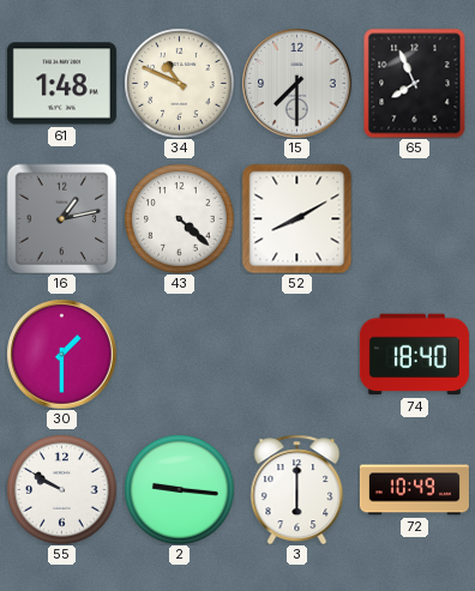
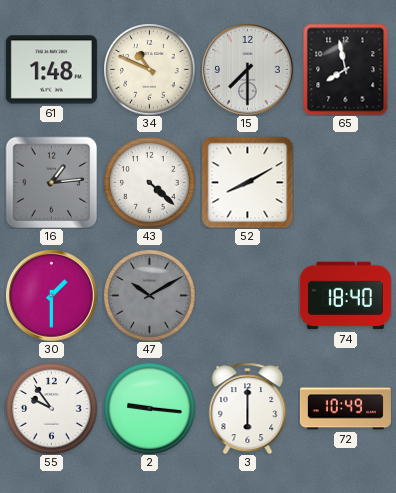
65: 7:56 -> 7:58
16: 1:13 -> 1:14
47: none -> 10:10
55: 9:50 -> 9:54
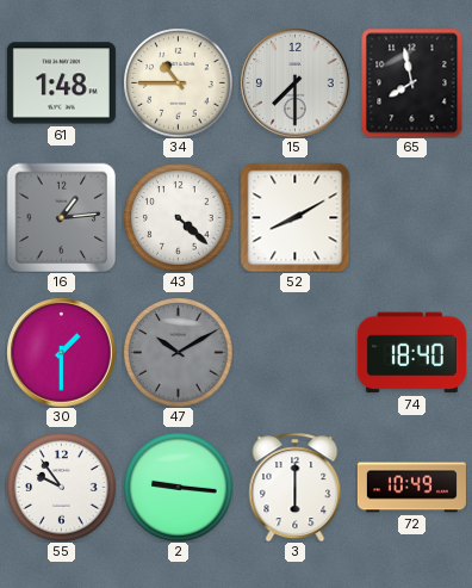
34: 10:49 -> 10:45
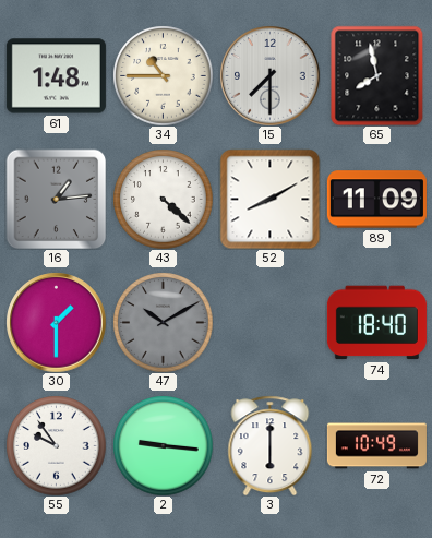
89: none -> 11:09
